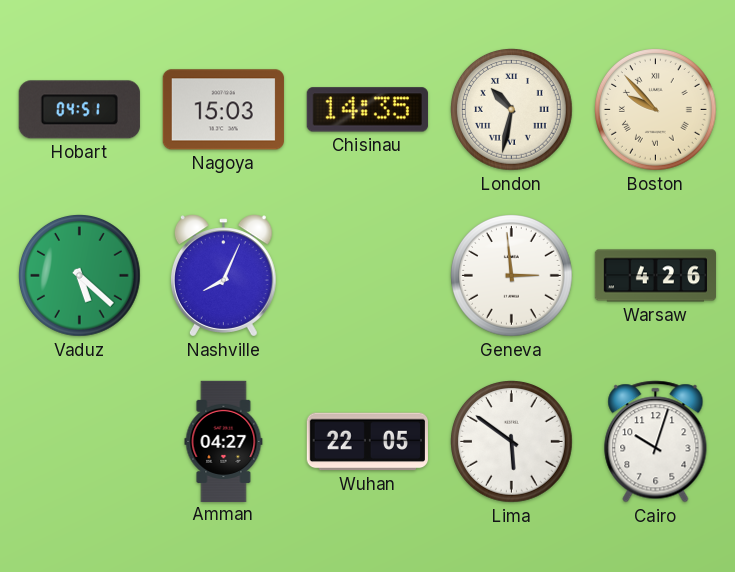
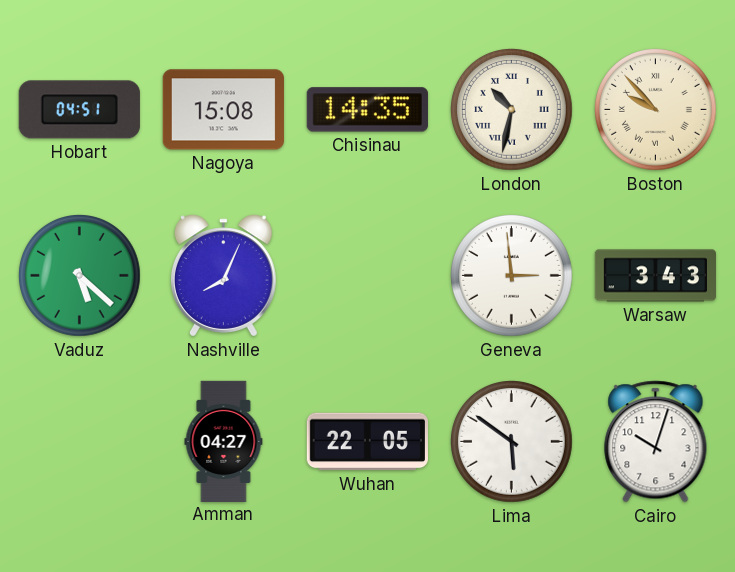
Nagoya: 15:03 -> 15:08
Warsaw: 4:26 -> 3:43
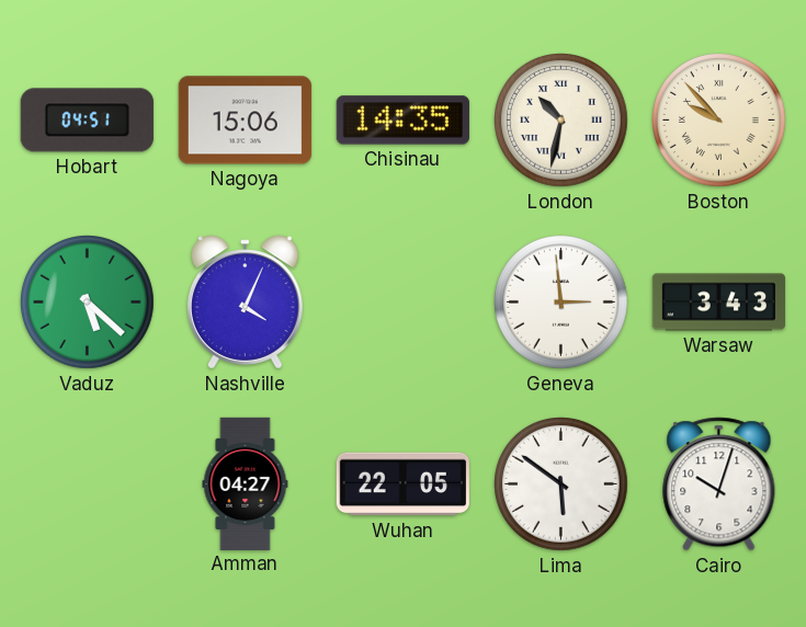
Nagoya: 15:08 -> 15:06
Nashville: 8:04 -> 4:04
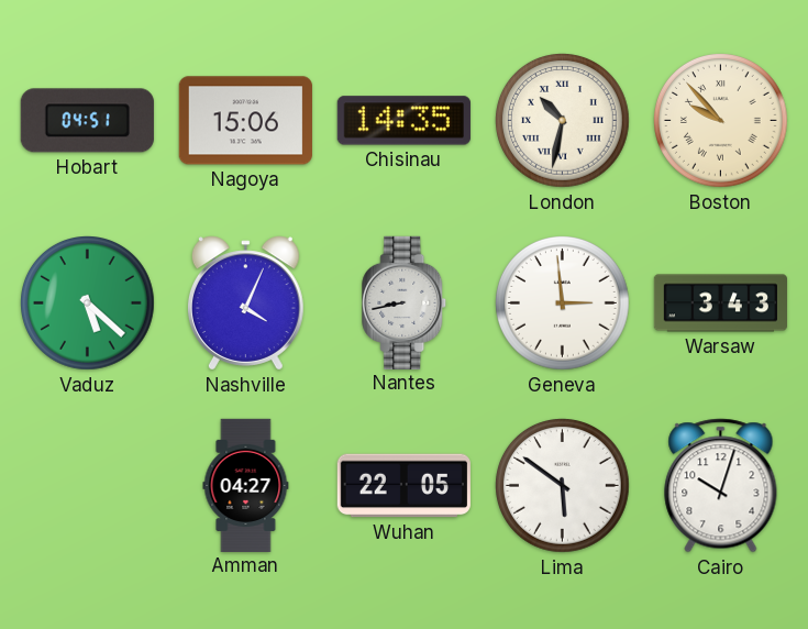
Nantes: none -> 8:43
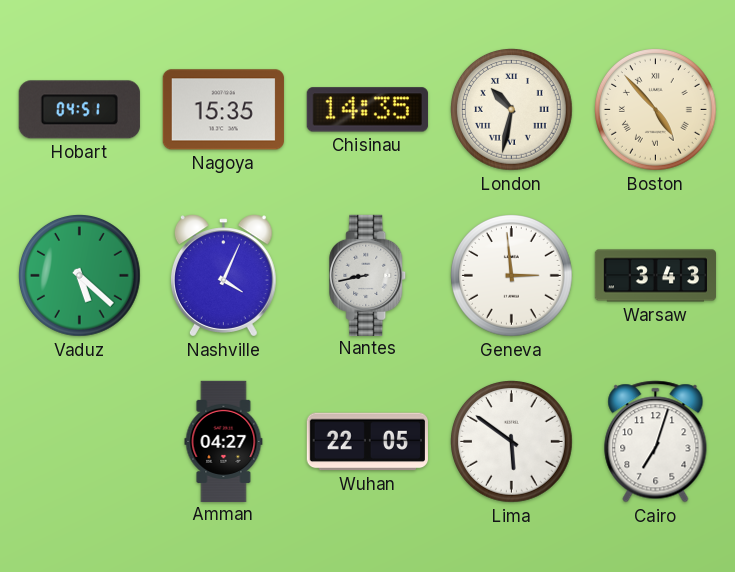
Nagoya: 15:06 -> 15:35
Boston: 9:53 -> 4:53
Cairo: 10:03 -> 7:03
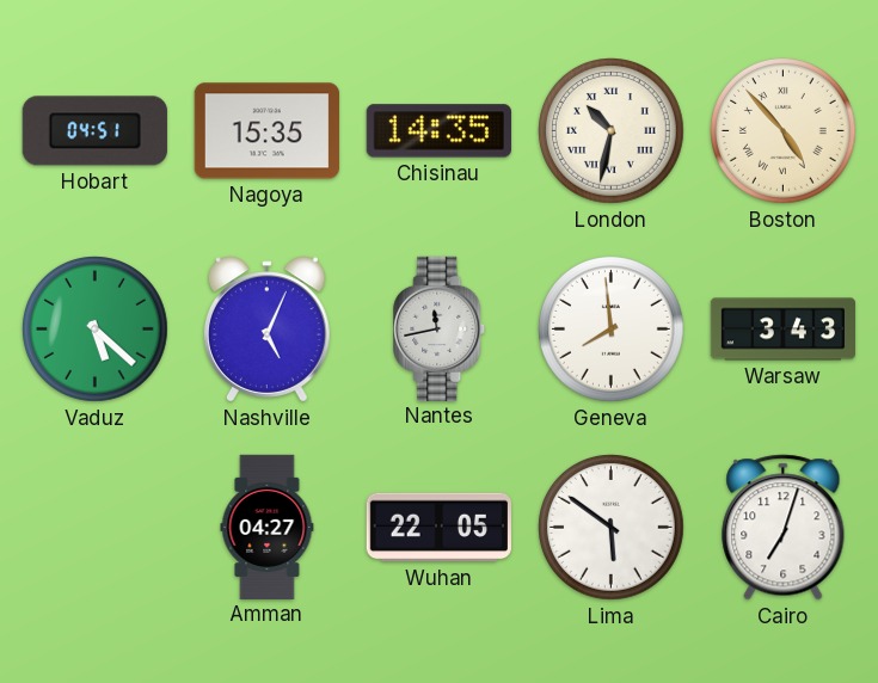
Nashville: 4:04 -> 5:04
Nantes: 8:43 -> 11:43
Geneva: 2:59 -> 7:59
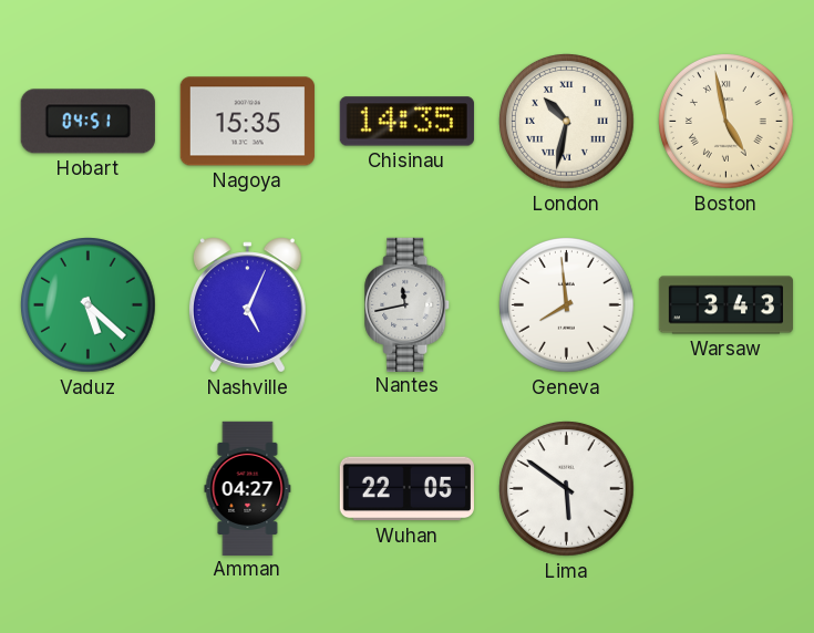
Boston: 4:53 -> 4:58
Cairo: 7:03 -> none
